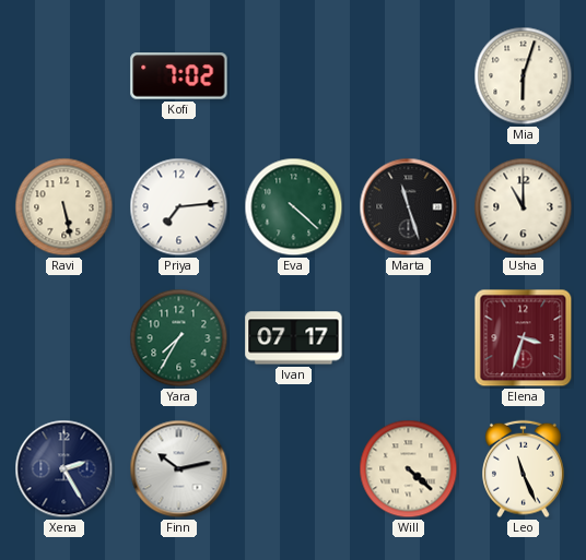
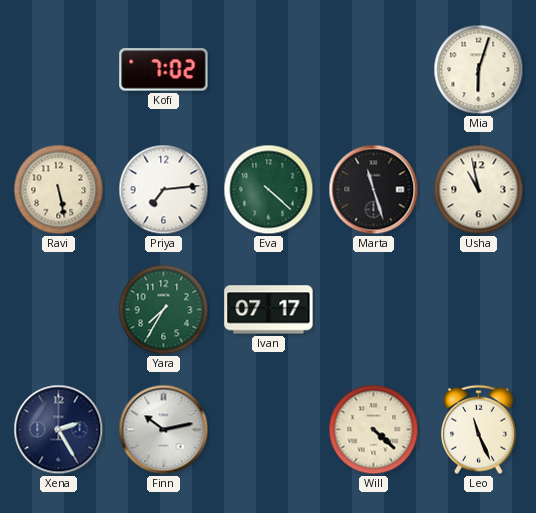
Usha: 11:00 -> 10:58
Elena: 3:33 -> none
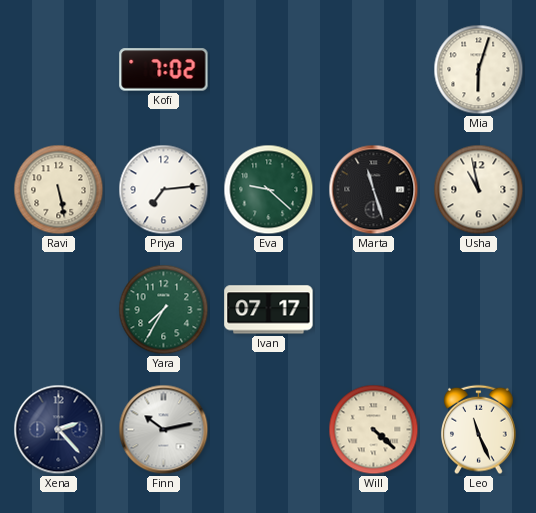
Eva: 4:22 -> 9:22
Xena: 2:25 -> 2:23
